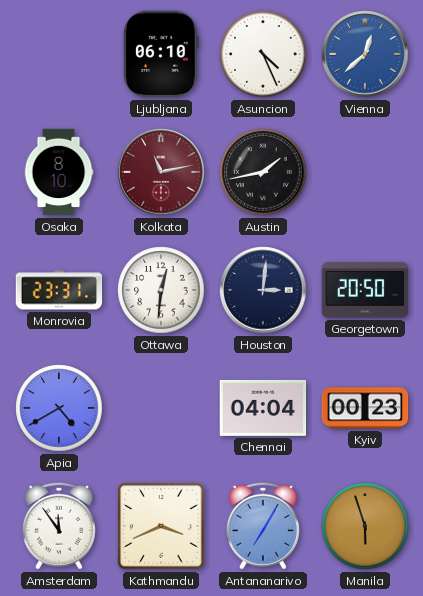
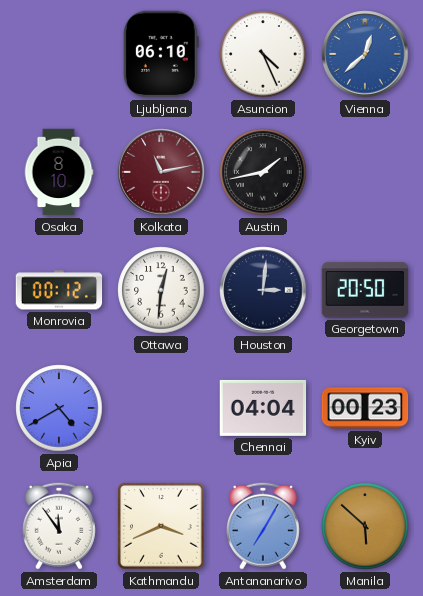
Monrovia: 23:31 -> 00:12
Manila: 5:57 -> 5:52
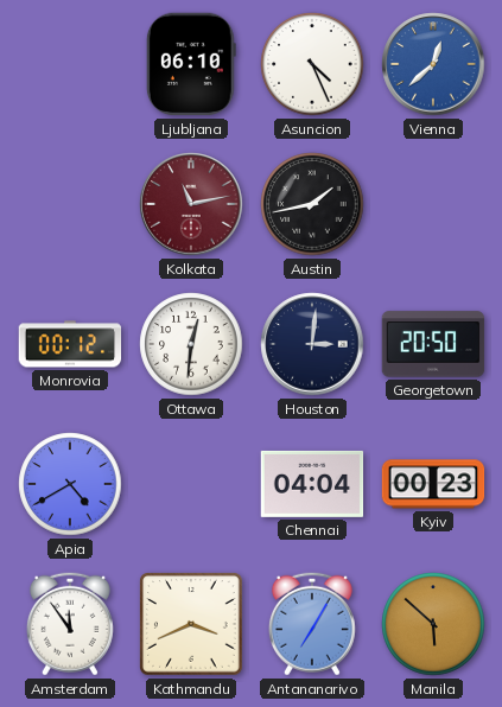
Osaka: 8:10 -> none
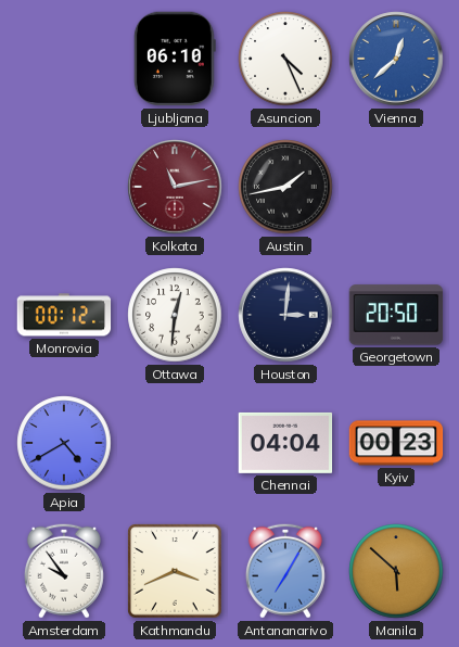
Amsterdam: 11:54 -> 9:54
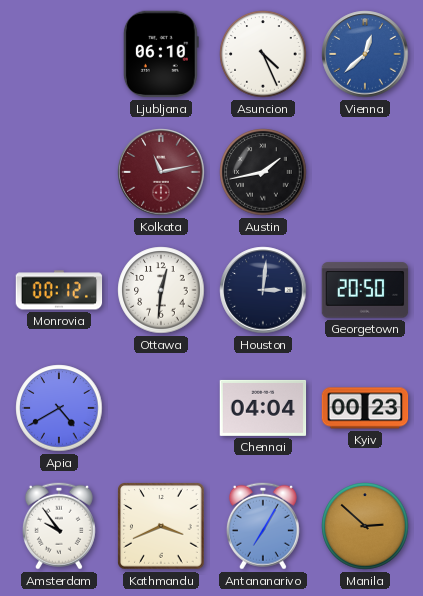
Manila: 5:52 -> 2:52
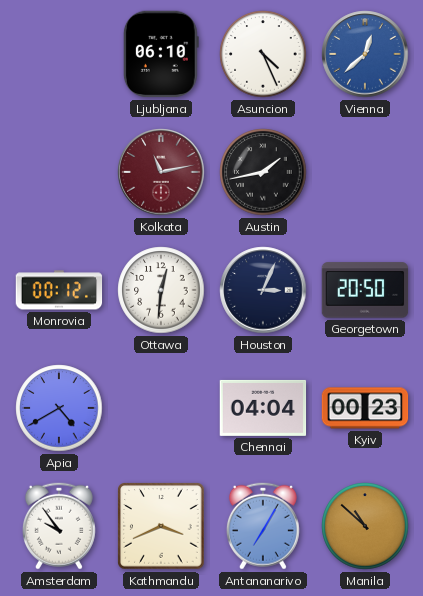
Houston: 3:01 -> 3:04
Manila: 2:52 -> 10:52
